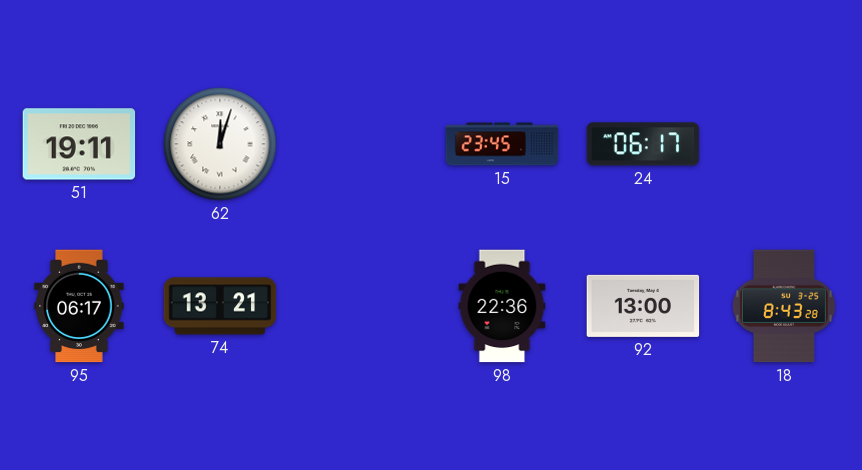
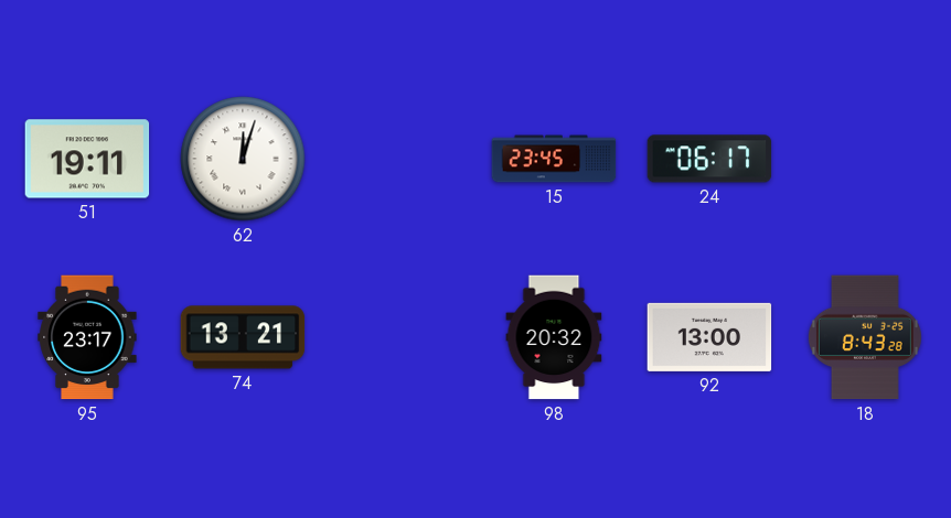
95: 06:17 -> 23:17
98: 22:36 -> 20:32
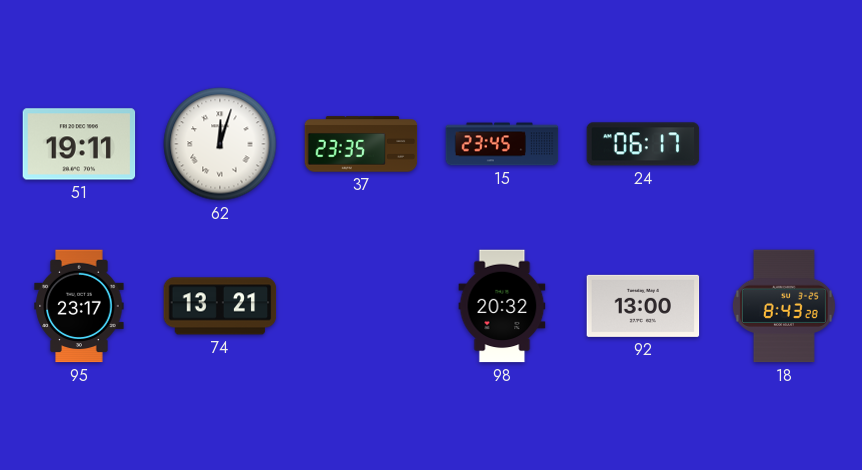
37: none -> 23:35
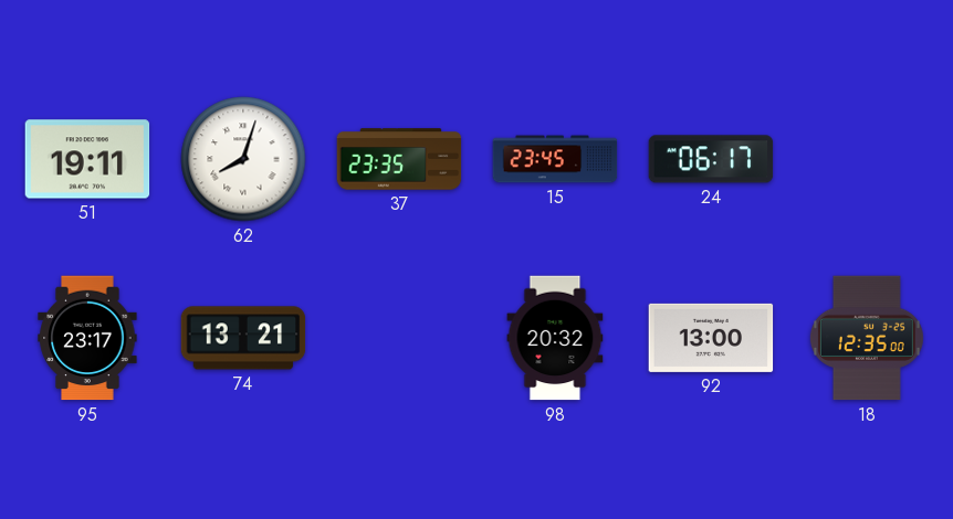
62: 12:03 -> 8:03
18: 8:43 -> 12:35
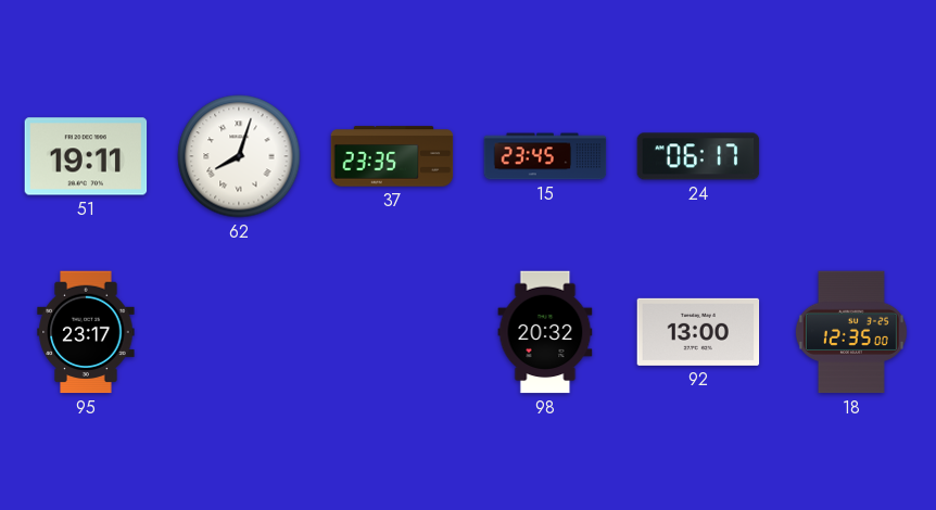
74: 13:21 -> none
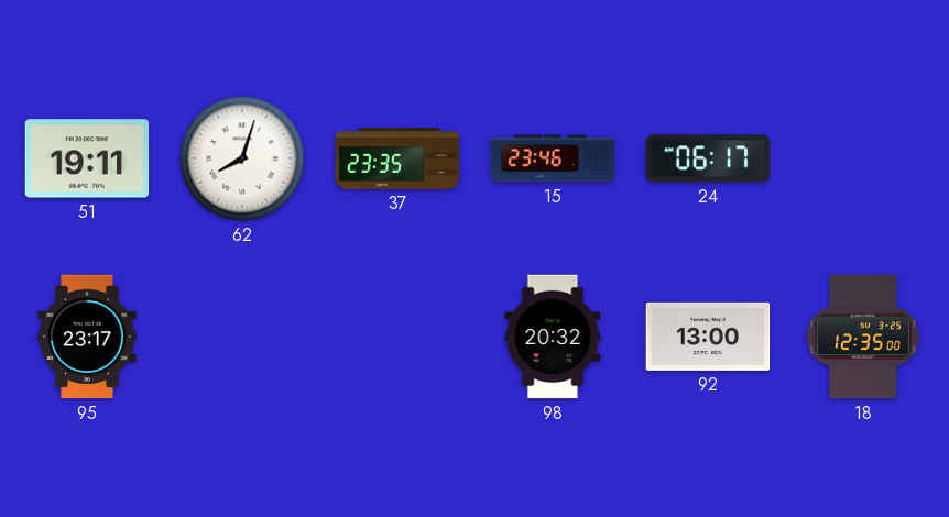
15: 23:45 -> 23:46
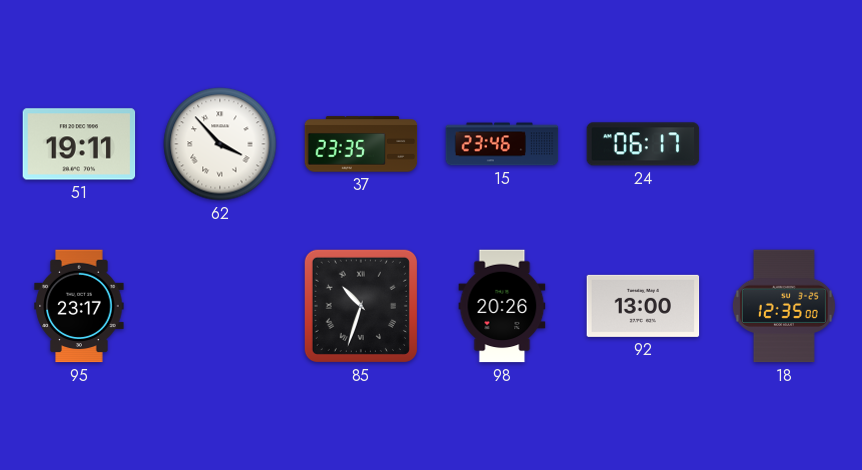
62: 8:03 -> 3:53
85: none -> 10:33
98: 20:32 -> 20:26
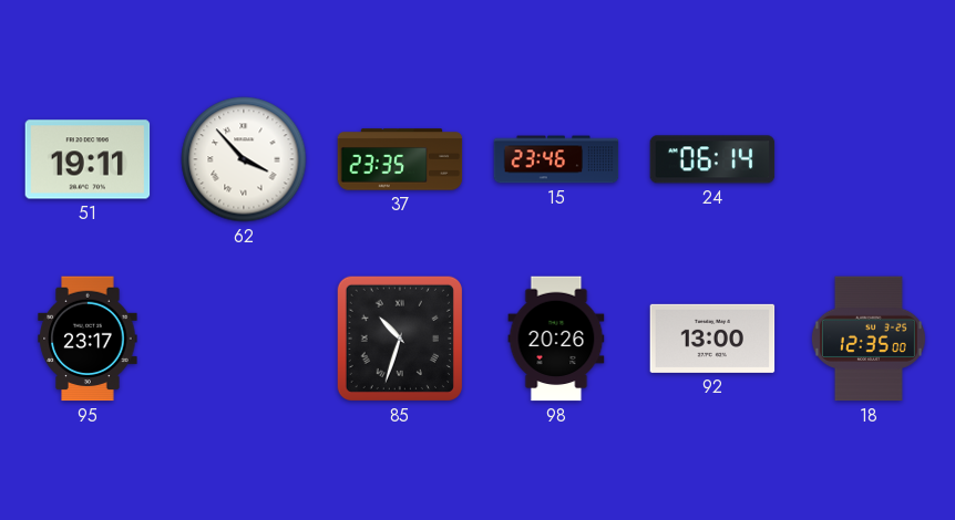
24: 06:17 -> 06:14
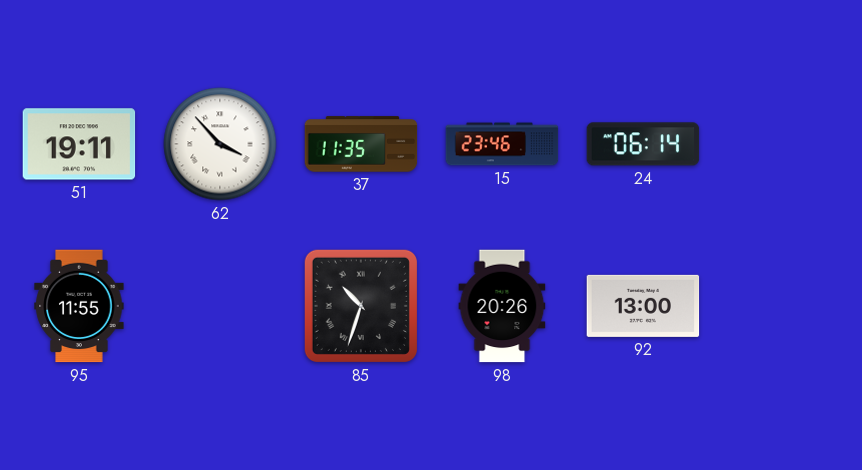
37: 23:35 -> 11:35
95: 23:17 -> 11:55
18: 12:35 -> none
